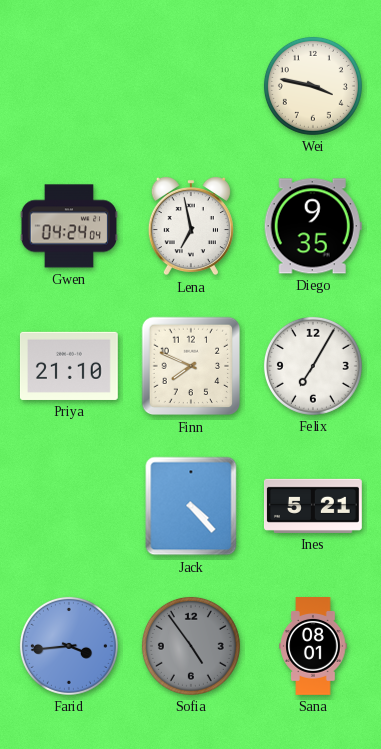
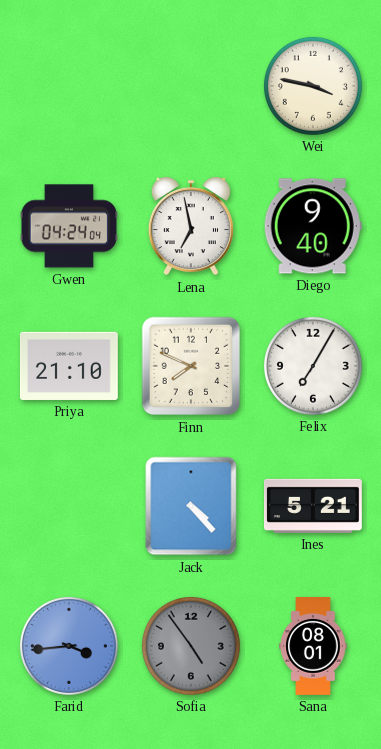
Diego: 9:35 -> 9:40
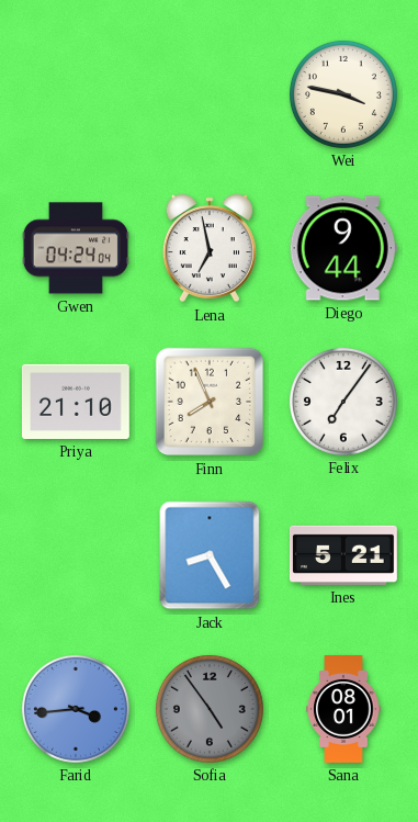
Diego: 9:40 -> 9:44
Finn: 7:49 -> 7:56
Felix: 7:05 -> 7:06
Jack: 4:23 -> 8:25
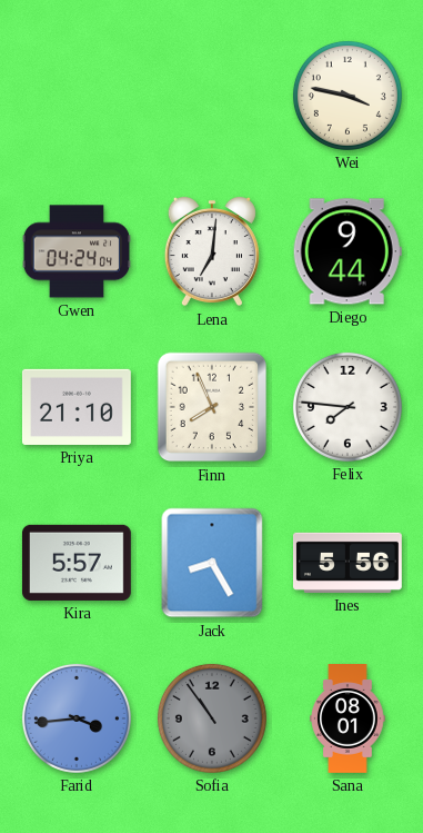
Lena: 6:58 -> 7:01
Felix: 7:06 -> 7:46
Kira: none -> 5:57
Ines: 5:21 -> 5:56
Sofia: 4:54 -> 10:54
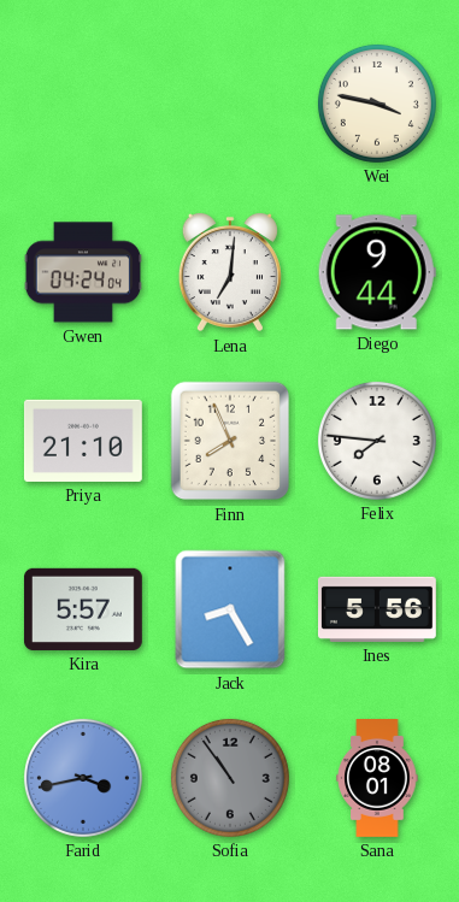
Farid: 3:44 -> 3:43
